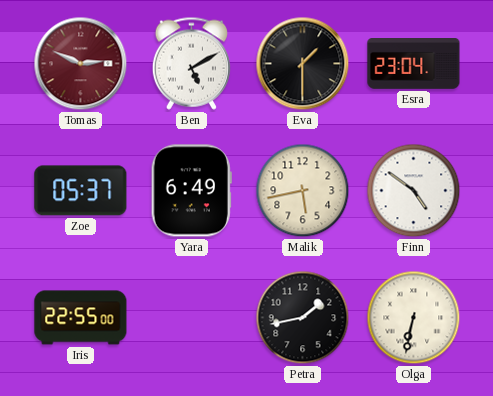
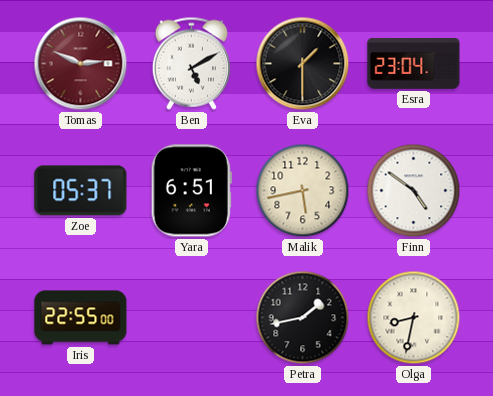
Yara: 6:49 -> 6:51
Olga: 6:32 -> 8:32
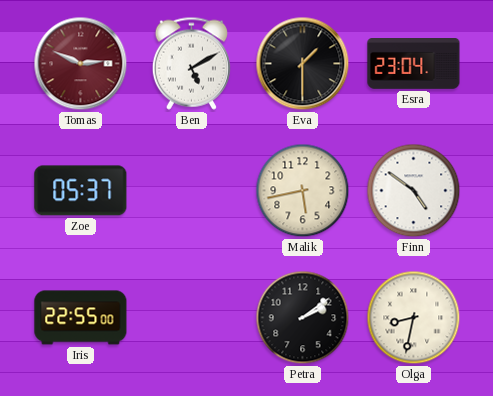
Yara: 6:51 -> none
Petra: 1:43 -> 2:09
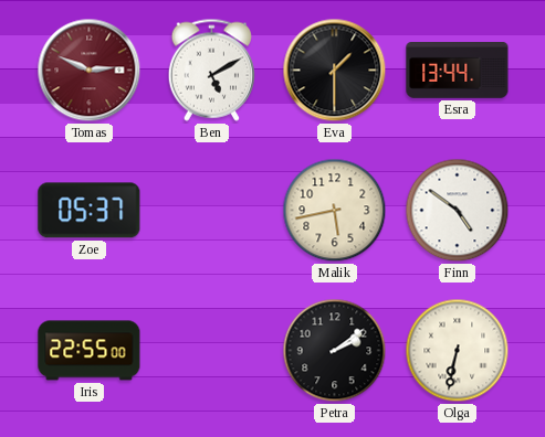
Esra: 23:04 -> 13:44
Olga: 8:32 -> 6:32
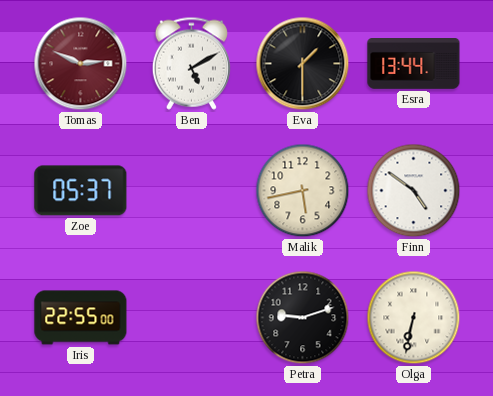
Petra: 2:09 -> 9:12
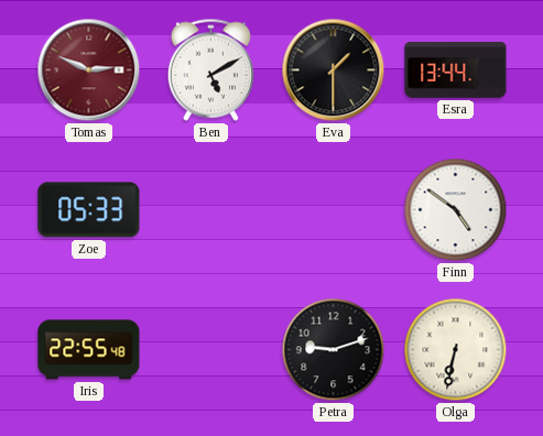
Zoe: 05:37 -> 05:33
Malik: 5:43 -> none
Iris: 22:55:00 -> 22:55:48
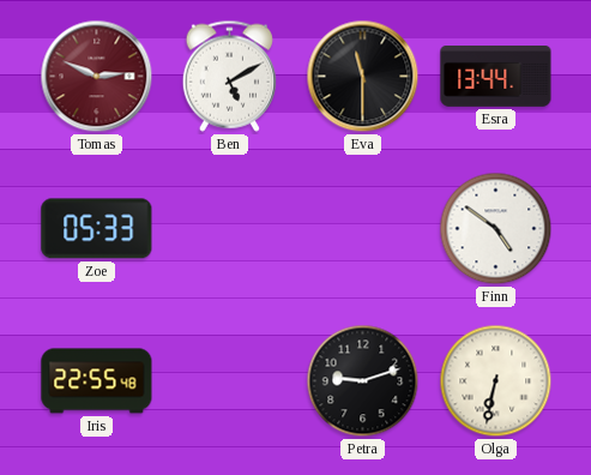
Eva: 1:30 -> 11:30
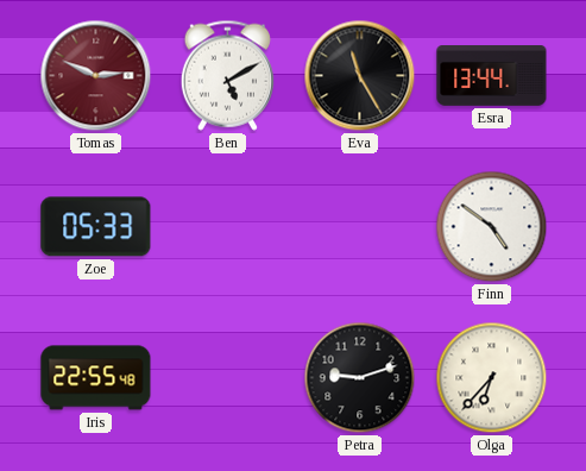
Eva: 11:30 -> 11:25
Olga: 6:32 -> 6:37
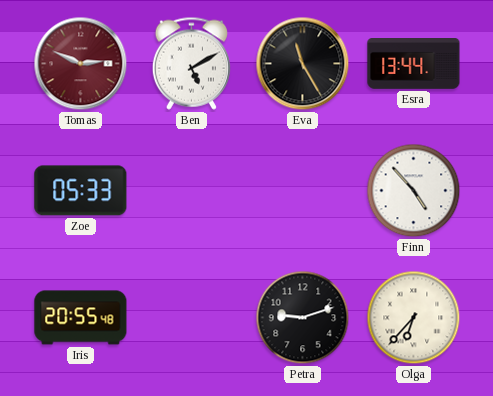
Finn: 4:51 -> 4:53
Iris: 22:55 -> 20:55
